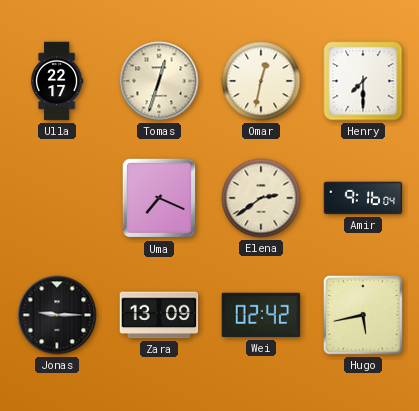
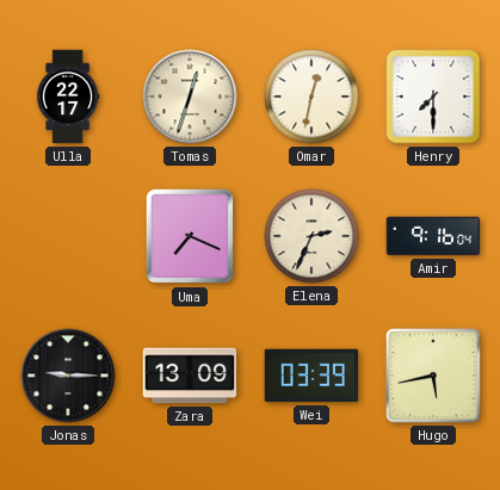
Elena: 2:39 -> 2:34
Wei: 02:42 -> 03:39
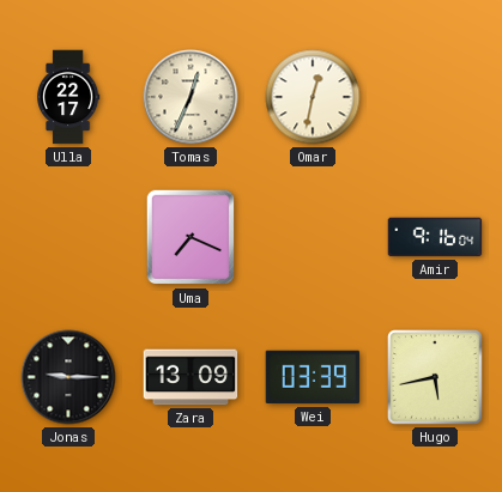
Tomas: 12:33 -> 12:34
Henry: 7:30 -> none
Elena: 2:34 -> none
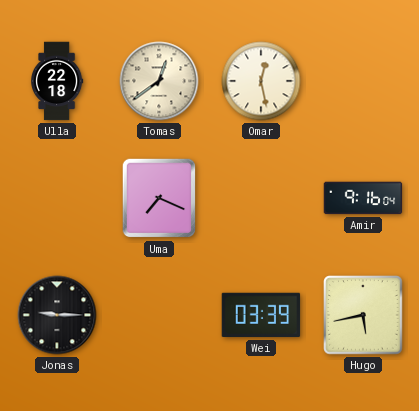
Ulla: 22:17 -> 22:18
Tomas: 12:34 -> 12:39
Omar: 12:32 -> 12:28
Zara: 13:09 -> none
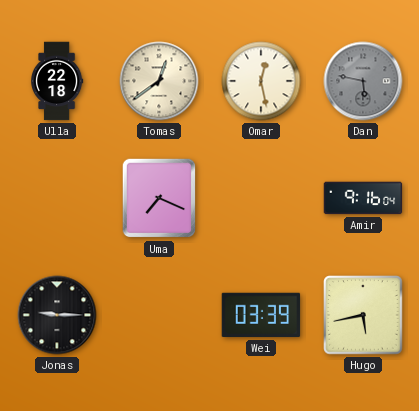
Dan: none -> 5:47
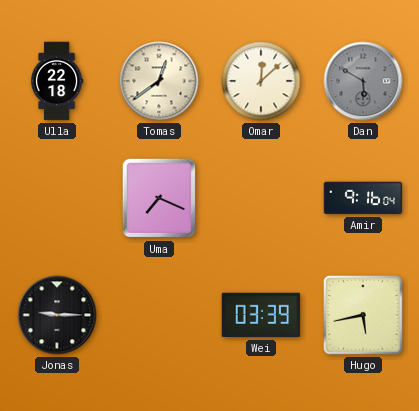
Omar: 12:28 -> 12:08
Dan: 5:47 -> 5:50
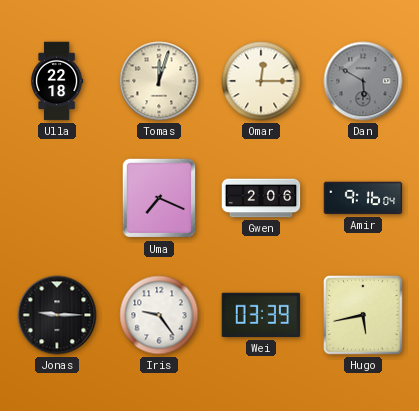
Tomas: 12:39 -> 12:03
Omar: 12:08 -> 12:15
Gwen: none -> 2:06
Iris: none -> 9:24
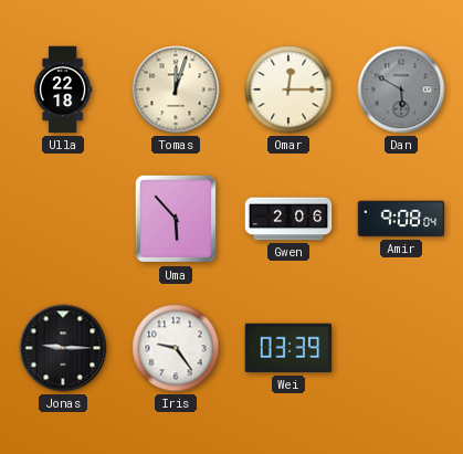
Uma: 7:19 -> 5:53
Amir: 9:16 -> 9:08
Hugo: 5:43 -> none
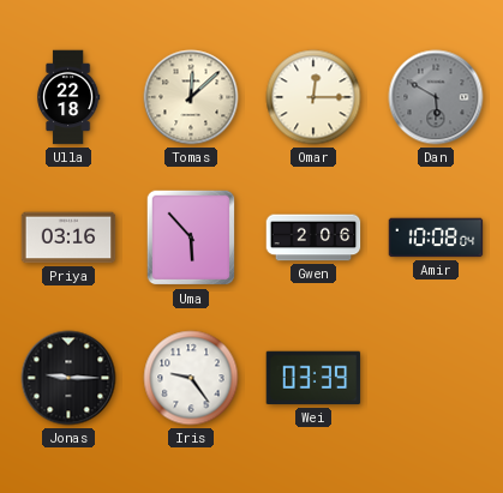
Tomas: 12:03 -> 12:08
Priya: none -> 03:16
Amir: 9:08 -> 10:08
